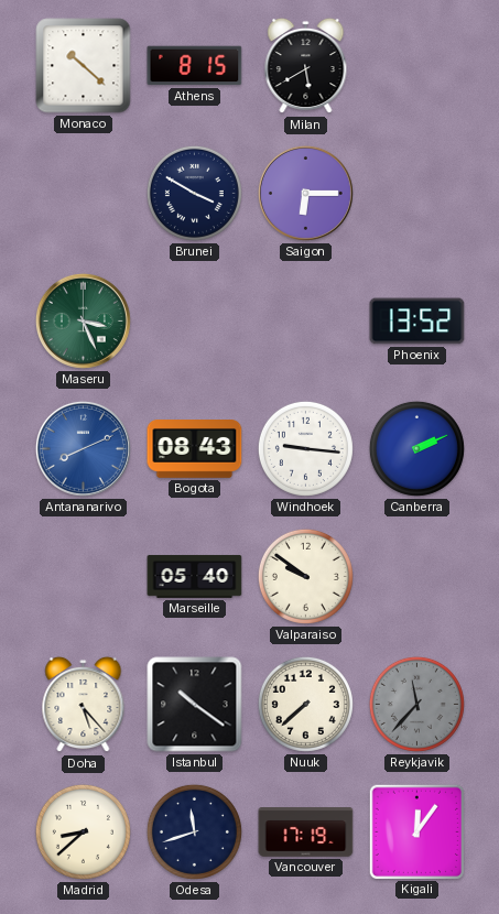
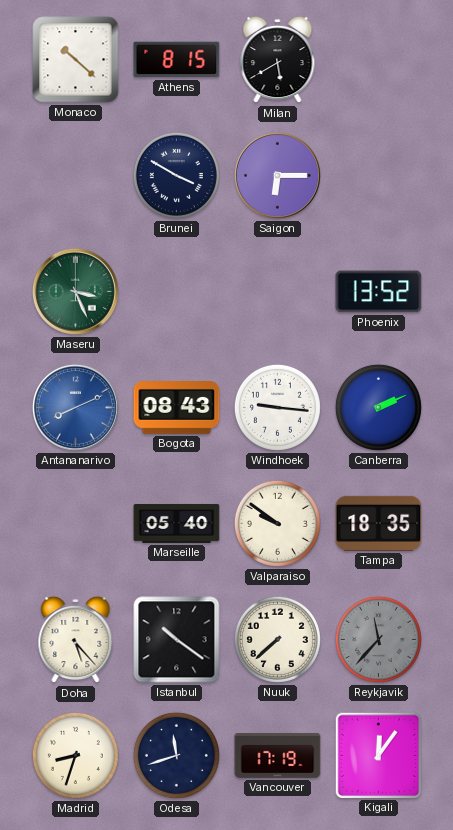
Tampa: none -> 18:35
Madrid: 8:38 -> 8:33
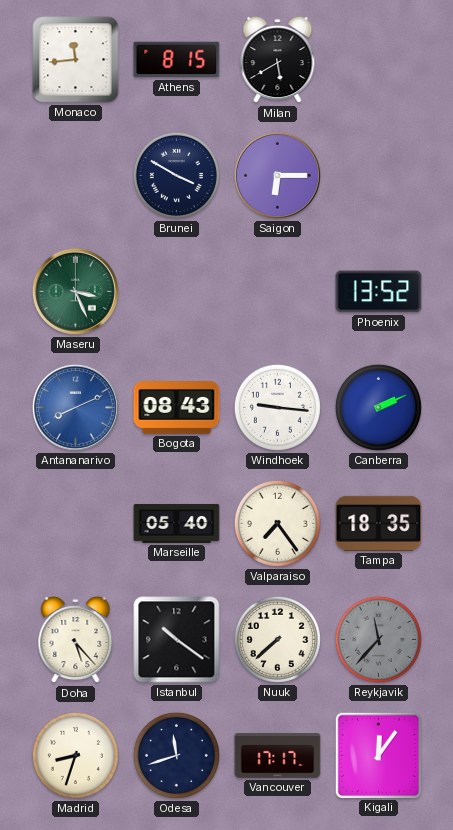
Monaco: 10:22 -> 11:44
Valparaiso: 9:51 -> 7:24
Vancouver: 17:19 -> 17:17
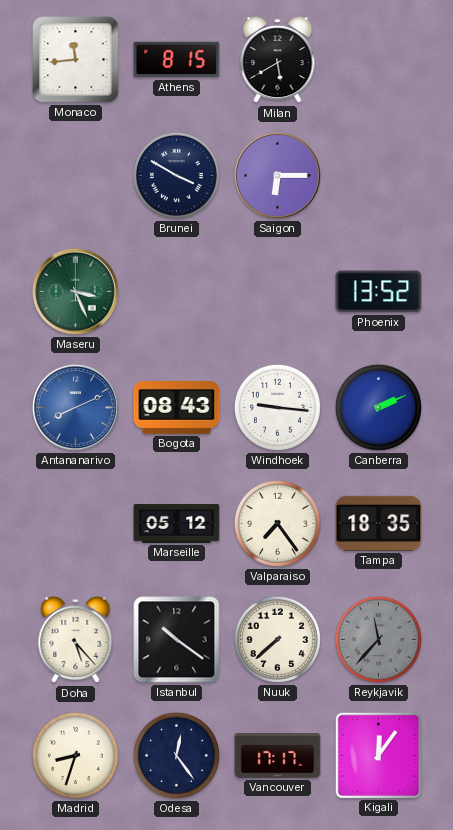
Marseille: 05:40 -> 05:12
Odesa: 11:42 -> 12:24
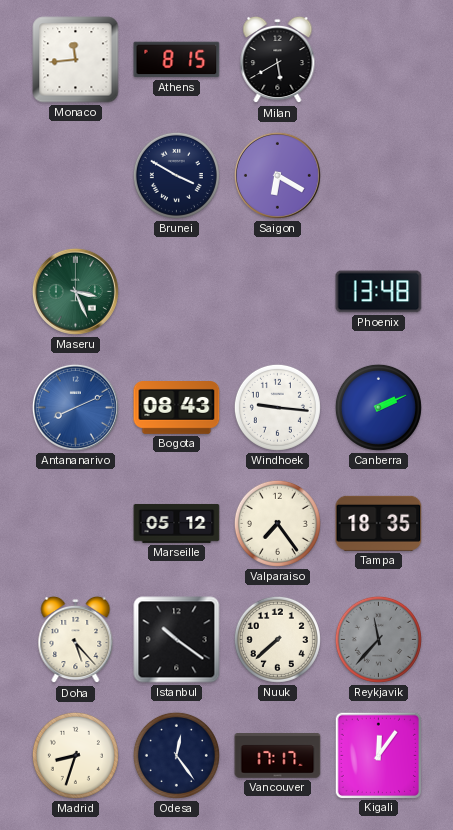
Saigon: 6:15 -> 6:20
Phoenix: 13:52 -> 13:48
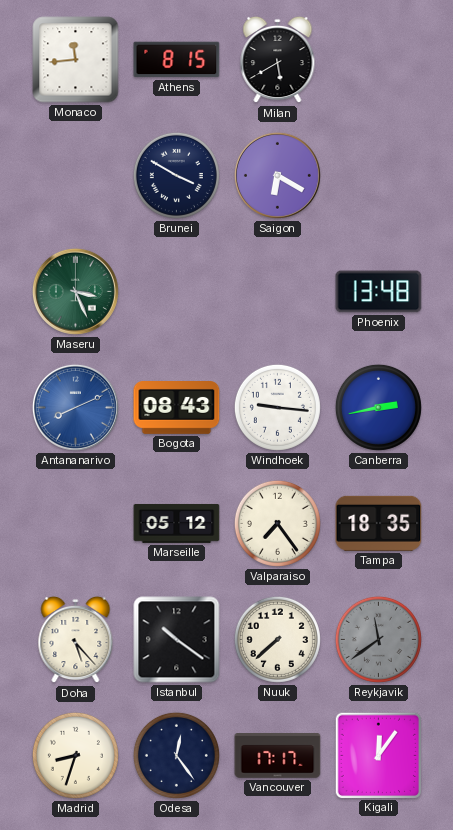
Canberra: 2:11 -> 2:43
Reykjavik: 11:37 -> 11:39
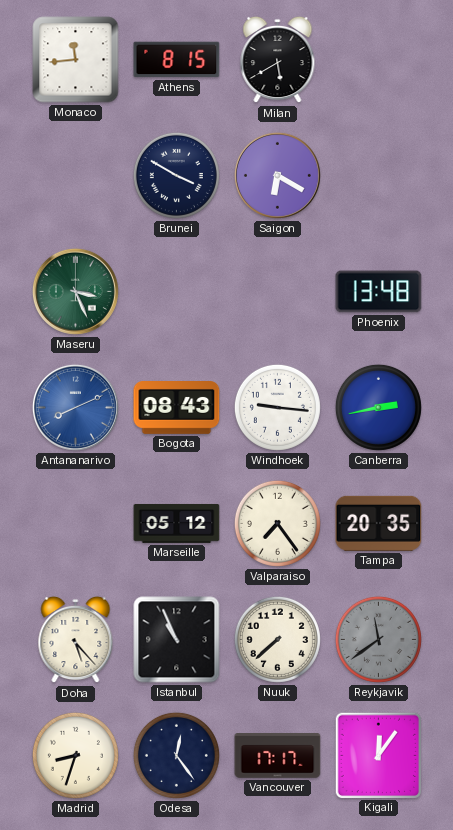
Tampa: 18:35 -> 20:35
Istanbul: 10:21 -> 10:56
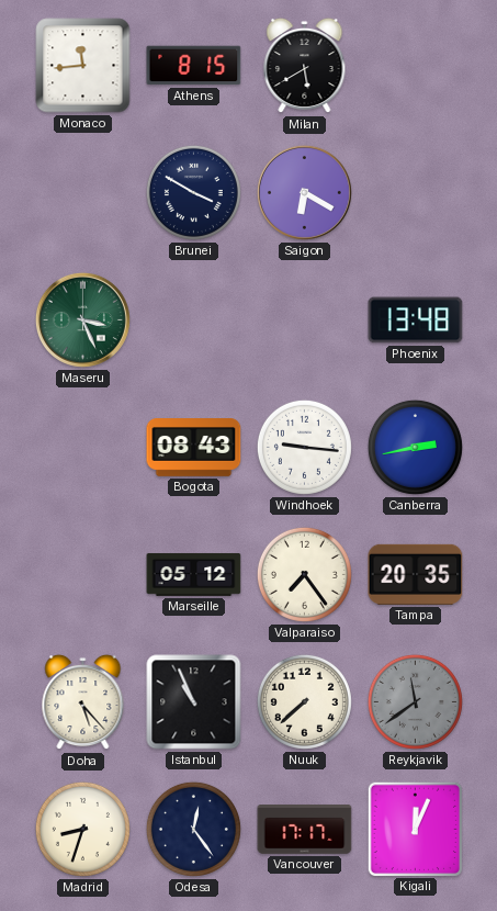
Antananarivo: 8:11 -> none
Kigali: 12:06 -> 12:04
